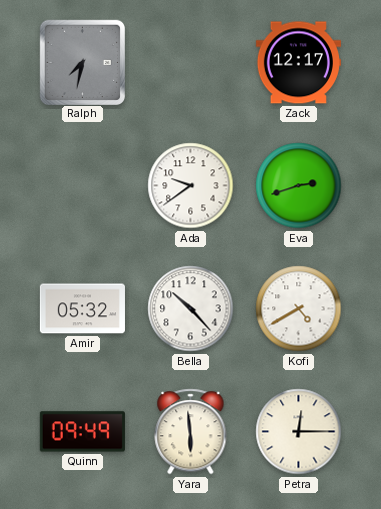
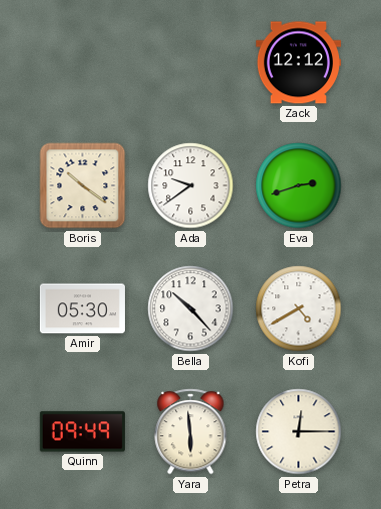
Ralph: 7:32 -> none
Zack: 12:17 -> 12:12
Boris: none -> 10:21
Amir: 05:32 -> 05:30
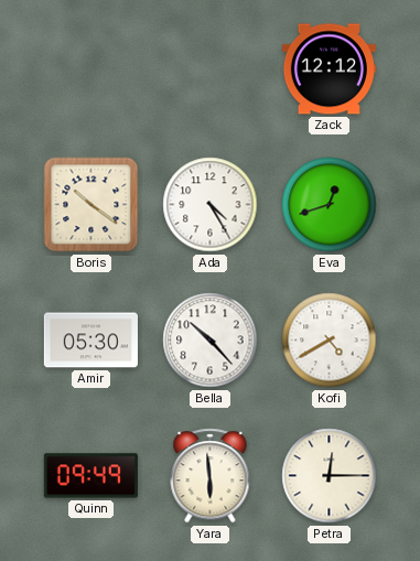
Ada: 9:39 -> 4:25
Eva: 2:42 -> 12:42
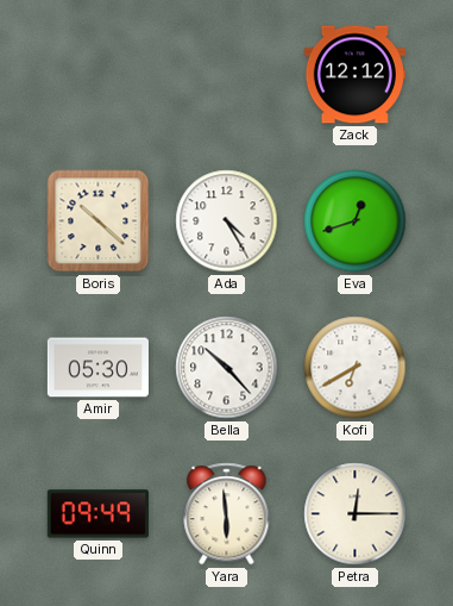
Boris: 10:21 -> 10:22
Kofi: 4:40 -> 6:40
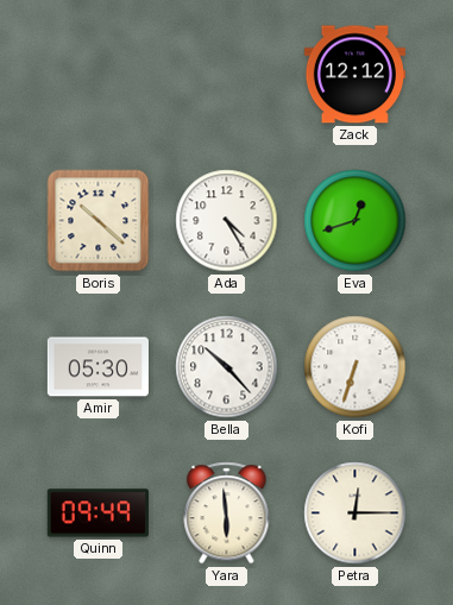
Kofi: 6:40 -> 6:33
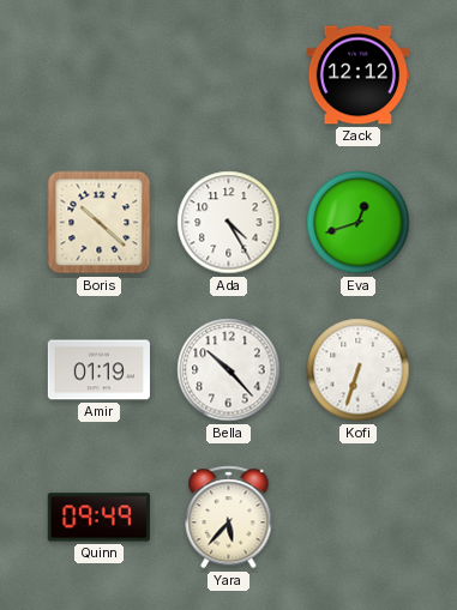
Amir: 05:30 -> 01:19
Yara: 5:59 -> 5:37
Petra: 12:15 -> none
